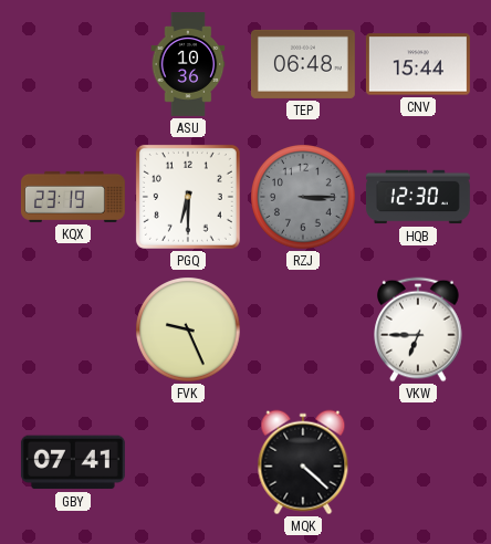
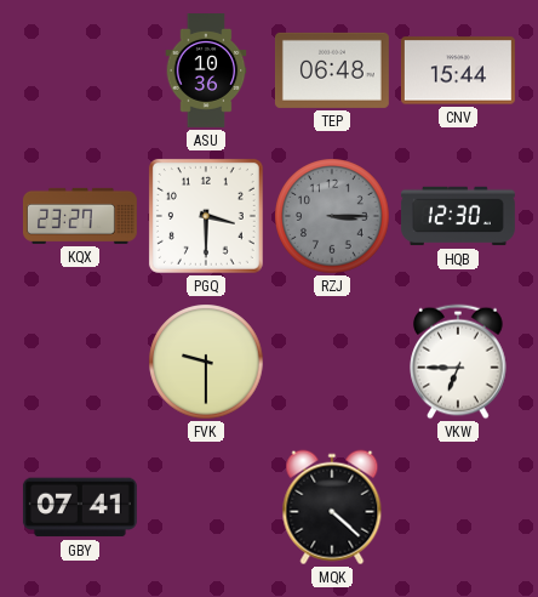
KQX: 23:19 -> 23:27
PGQ: 6:30 -> 3:30
FVK: 9:26 -> 9:30
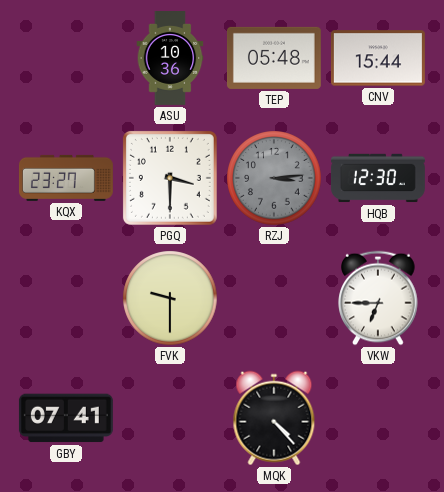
TEP: 06:48 -> 05:48
RZJ: 3:15 -> 3:14
MQK: 4:22 -> 4:23
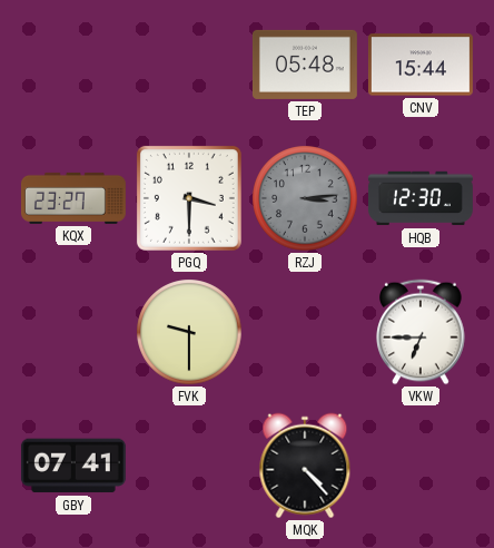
ASU: 10:36 -> none
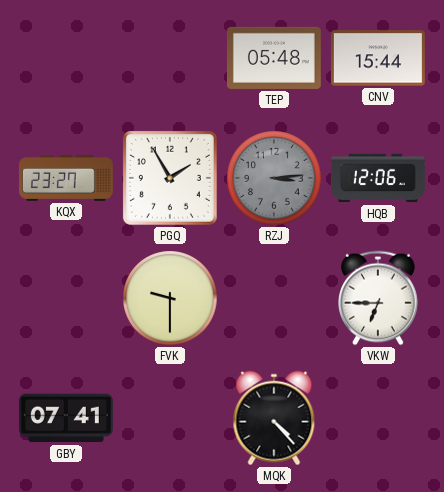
PGQ: 3:30 -> 1:55
HQB: 12:30 -> 12:06
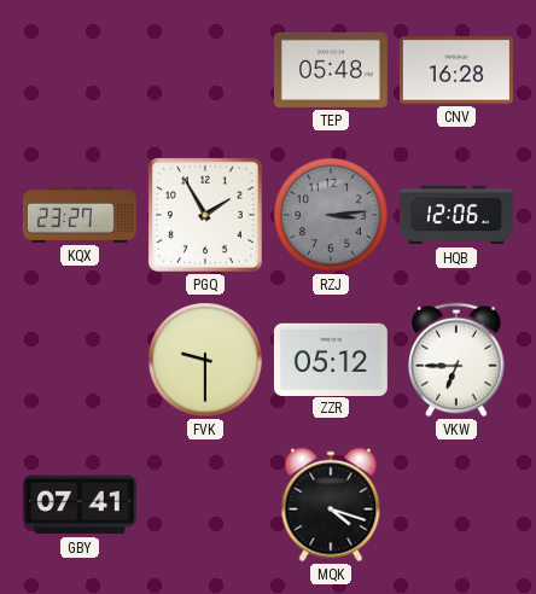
CNV: 15:44 -> 16:28
ZZR: none -> 05:12
MQK: 4:23 -> 4:18
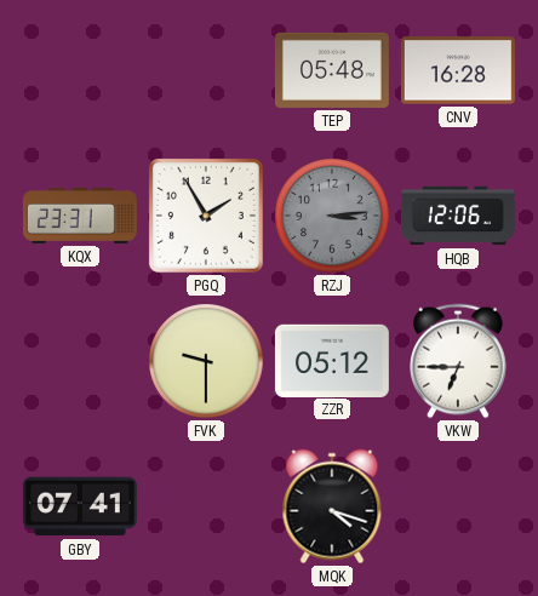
KQX: 23:27 -> 23:31
